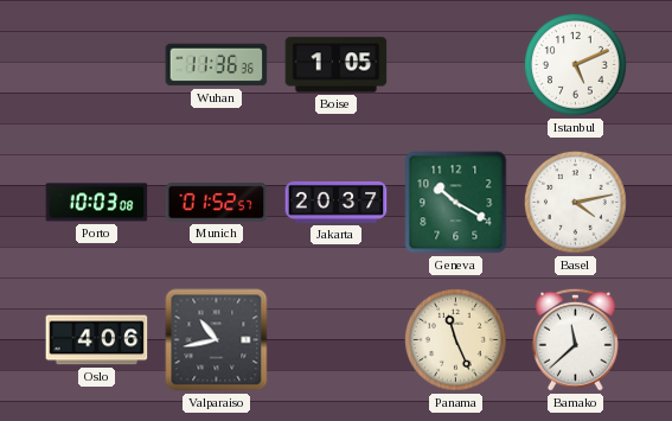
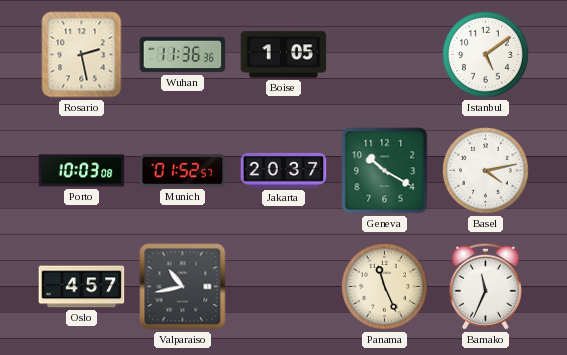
Rosario: none -> 2:28
Istanbul: 5:11 -> 5:09
Oslo: 4:06 -> 4:57
Bamako: 11:38 -> 11:34
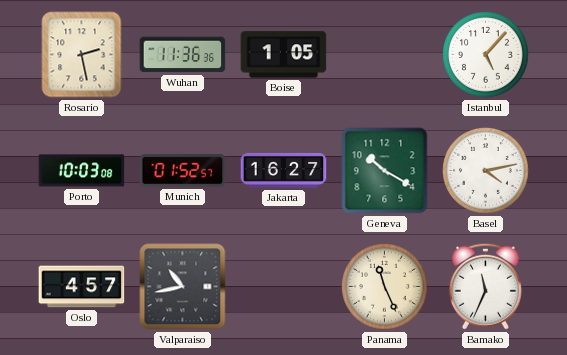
Istanbul: 5:09 -> 5:07
Jakarta: 20:37 -> 16:27
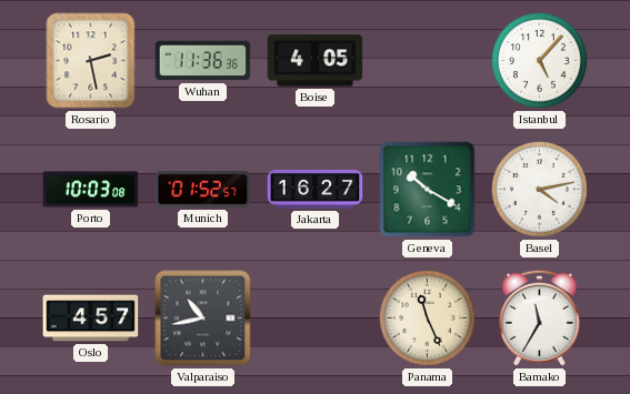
Boise: 1:05 -> 4:05
Bamako: 11:34 -> 11:35
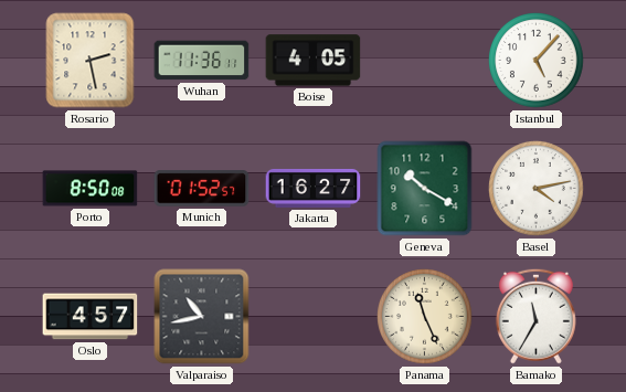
Wuhan: 11:36:36 -> 11:36:11
Porto: 10:03 -> 8:50
